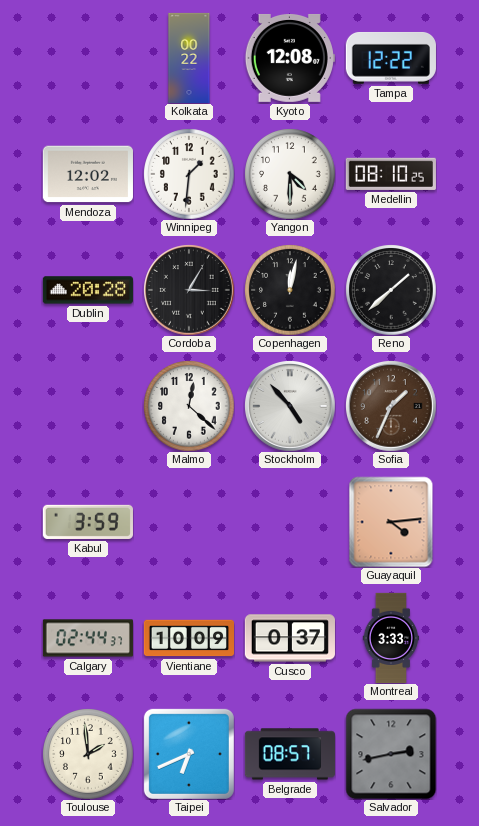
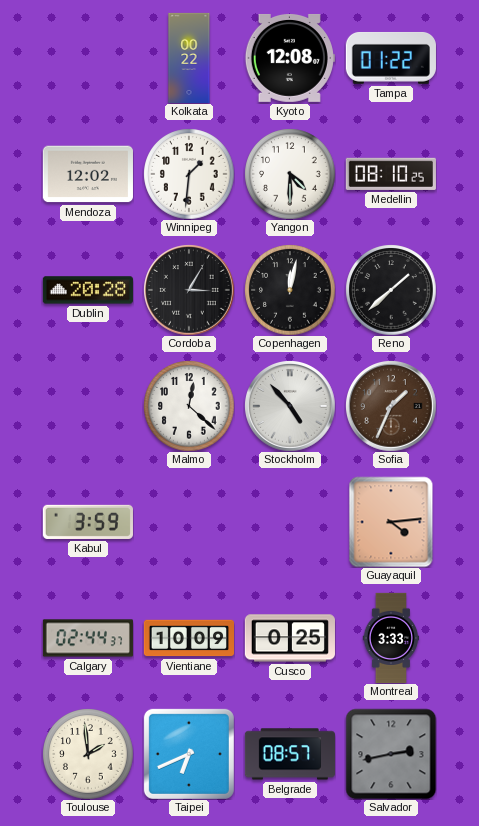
Tampa: 12:22 -> 01:22
Cusco: 0:37 -> 0:25
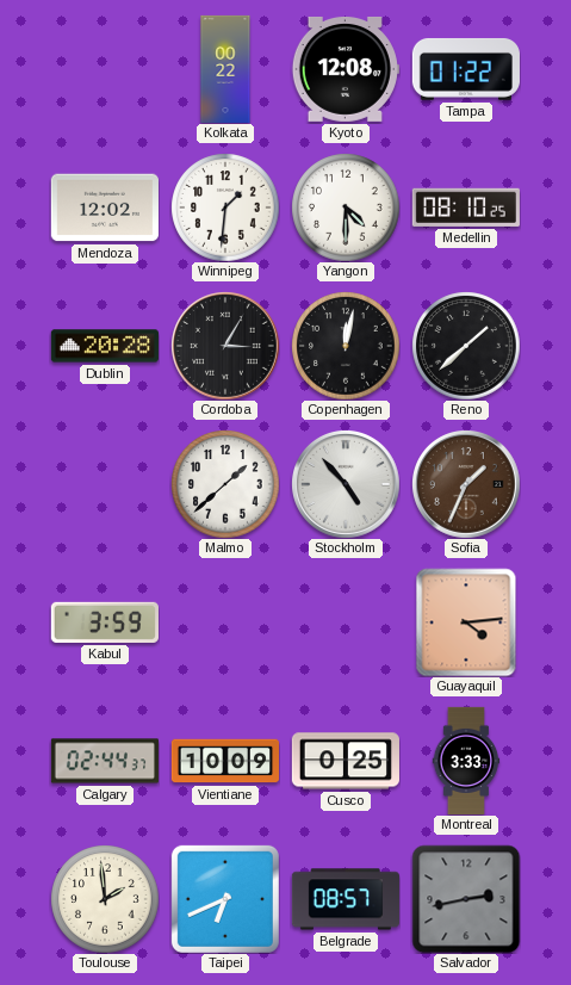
Malmo: 12:22 -> 1:38
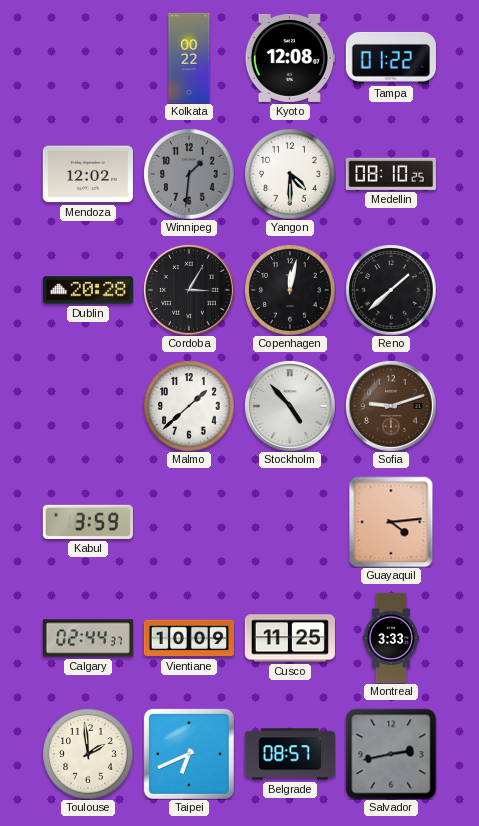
Winnipeg dial: white -> grey
Sofia: 1:34 -> 9:12
Cusco: 0:25 -> 11:25
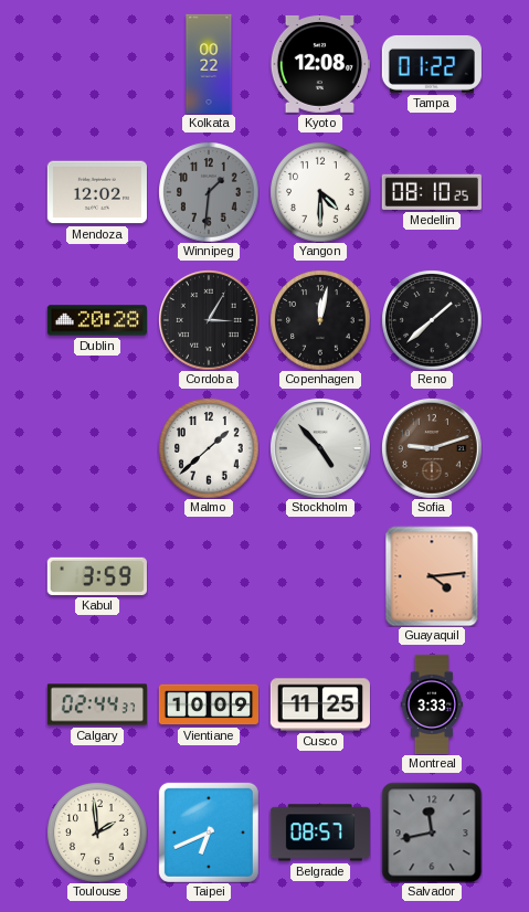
Salvador: 2:43 -> 11:43
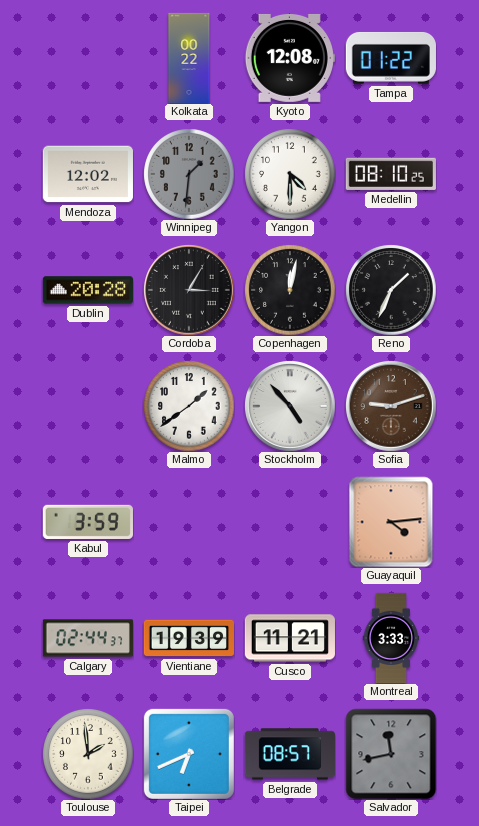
Reno: 1:38 -> 1:34
Malmo: 1:38 -> 1:39
Vientiane: 10:09 -> 19:39
Cusco: 11:25 -> 11:21
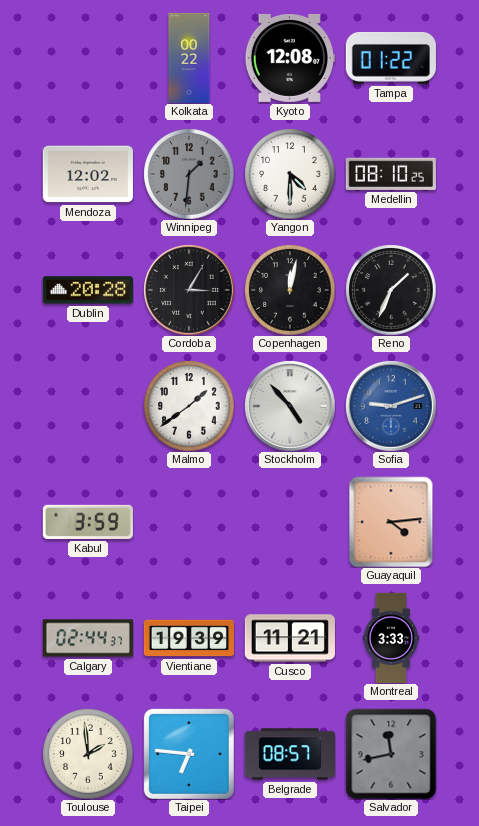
Sofia dial: brown -> blue
Taipei: 6:41 -> 6:46
